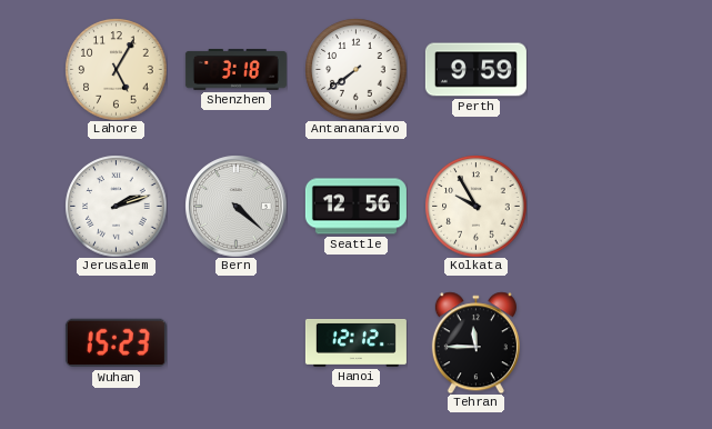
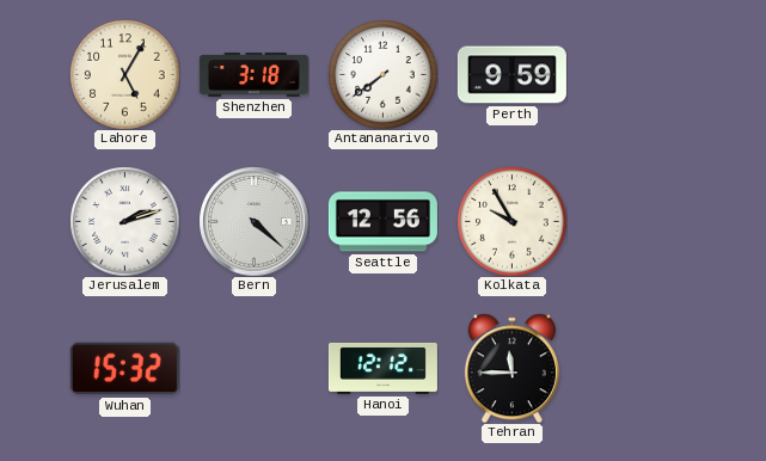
Wuhan: 15:23 -> 15:32
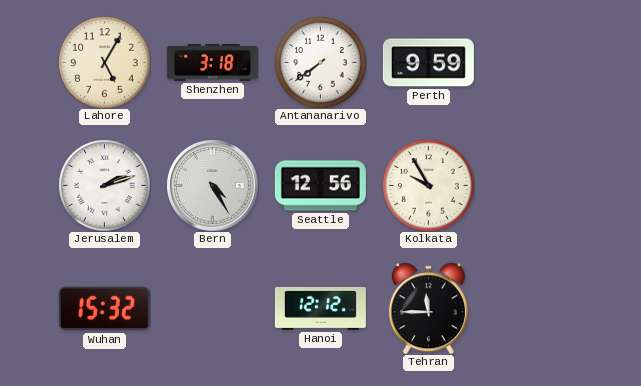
Bern: 4:22 -> 4:25
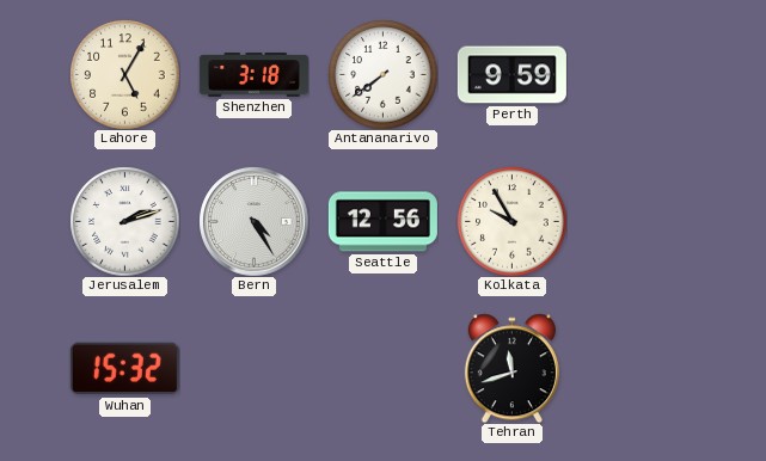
Hanoi: 12:12 -> none
Tehran: 11:45 -> 11:42
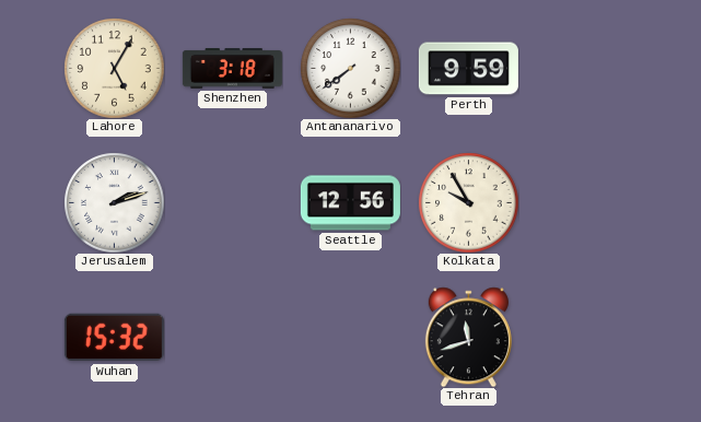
Bern: 4:25 -> none
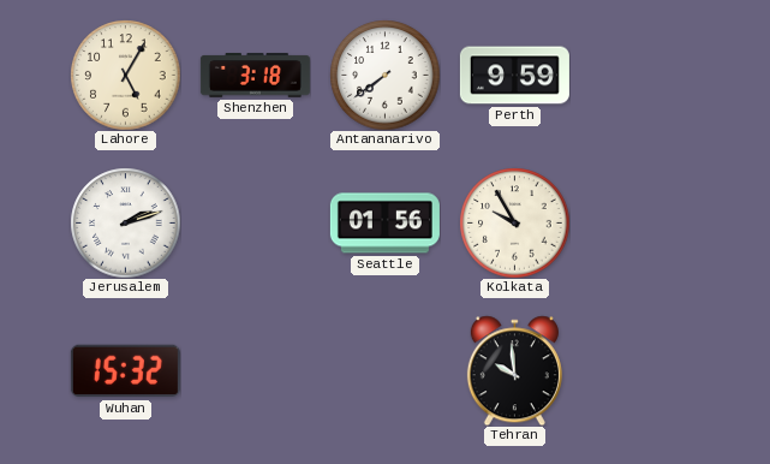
Seattle: 12:56 -> 01:56
Tehran: 11:42 -> 9:59
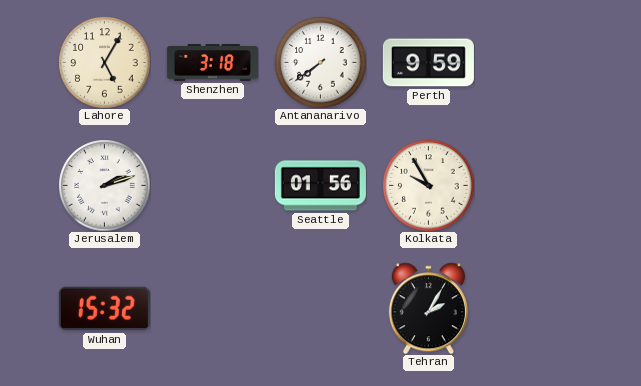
Tehran: 9:59 -> 2:05
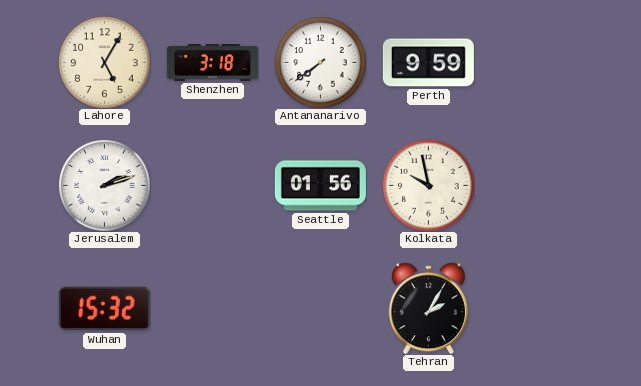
Kolkata: 9:55 -> 9:58
